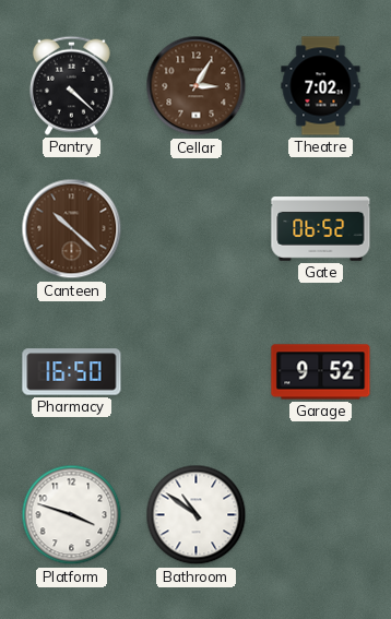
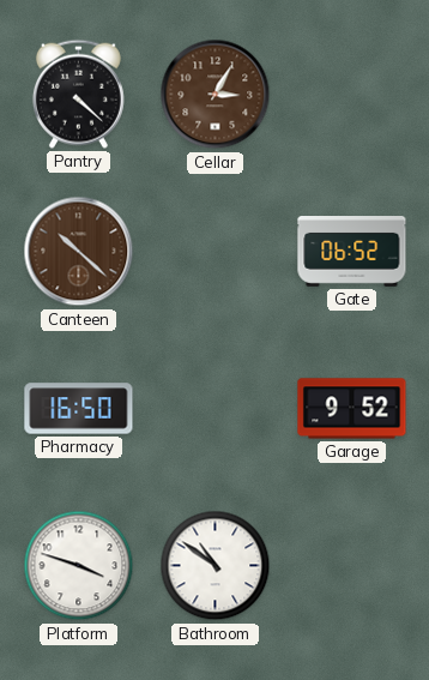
Theatre: 7:02 -> none
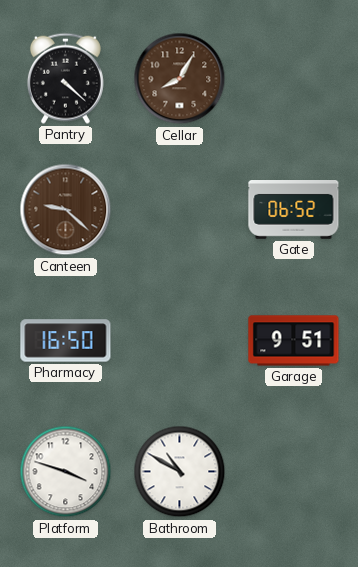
Cellar: 3:05 -> 8:05
Canteen: 10:22 -> 9:22
Garage: 9:52 -> 9:51
Bathroom: 10:51 -> 10:50
